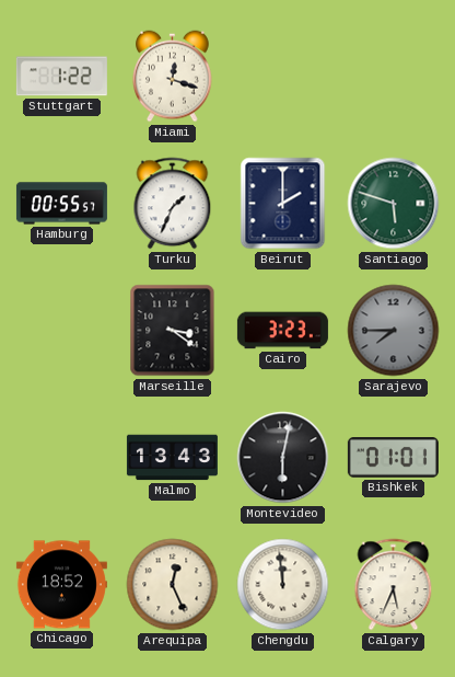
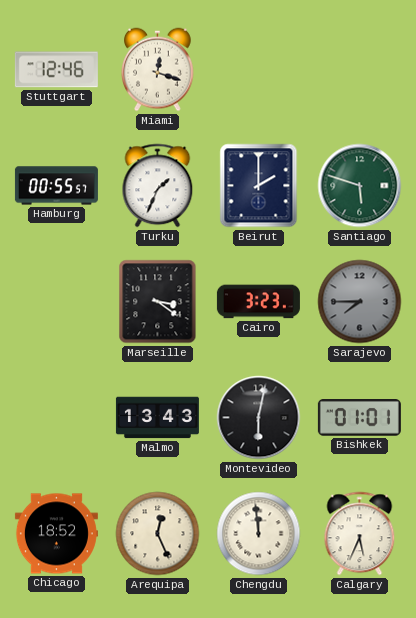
Stuttgart: 1:22 -> 12:46
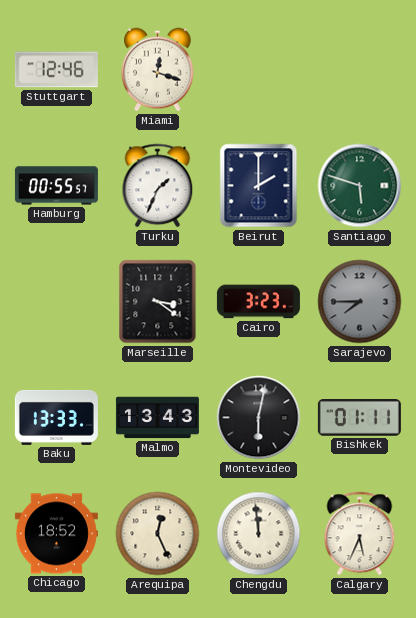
Baku: none -> 13:33
Bishkek: 01:01 -> 01:11
